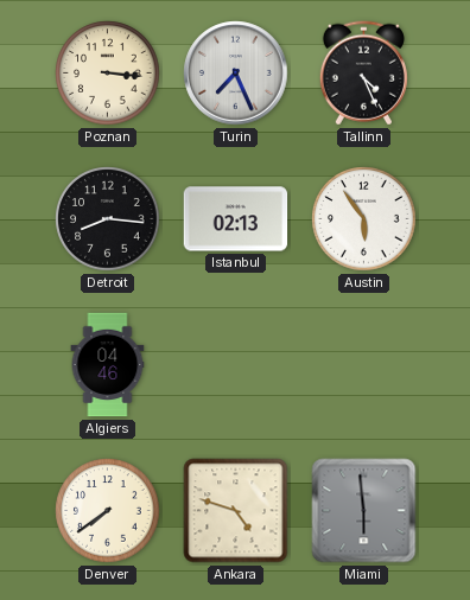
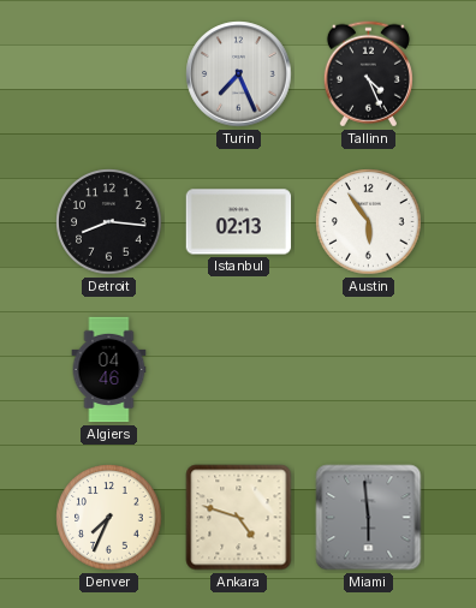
Poznan: 3:16 -> none
Denver: 7:39 -> 7:34
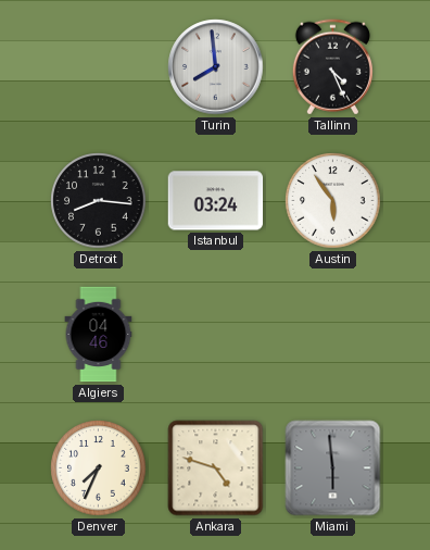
Turin: 7:26 -> 7:59
Istanbul: 02:13 -> 03:24
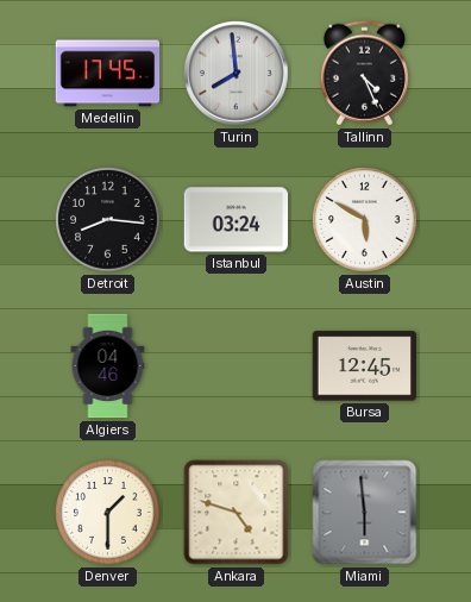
Medellin: none -> 17:45
Austin: 5:54 -> 5:50
Bursa: none -> 12:45
Denver: 7:34 -> 1:30
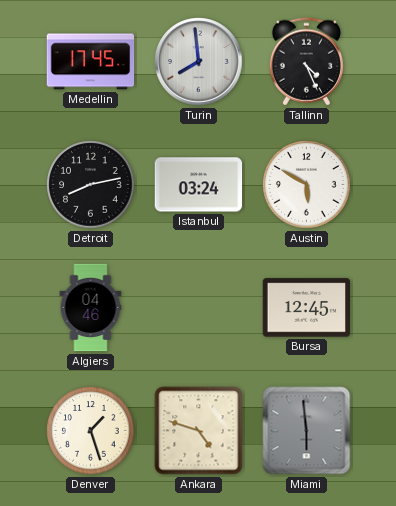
Detroit: 8:16 -> 8:13
Denver: 1:30 -> 1:27
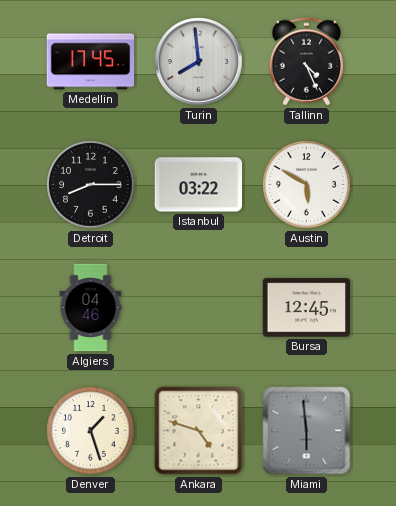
Detroit: 8:13 -> 8:15
Istanbul: 03:24 -> 03:22
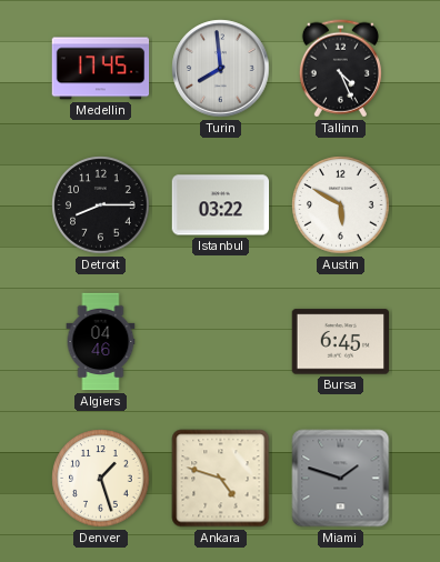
Bursa: 12:45 -> 6:45
Miami: 5:59 -> 1:48
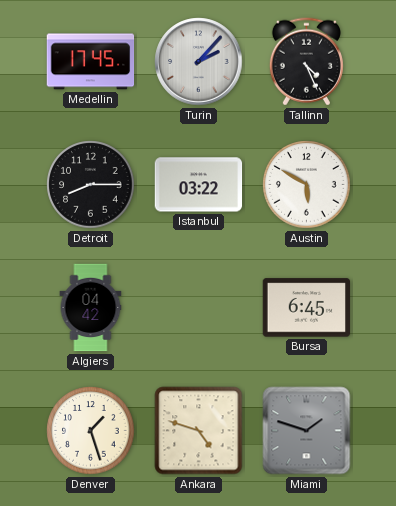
Turin: 7:59 -> 2:07
Algiers: 04:46 -> 04:42
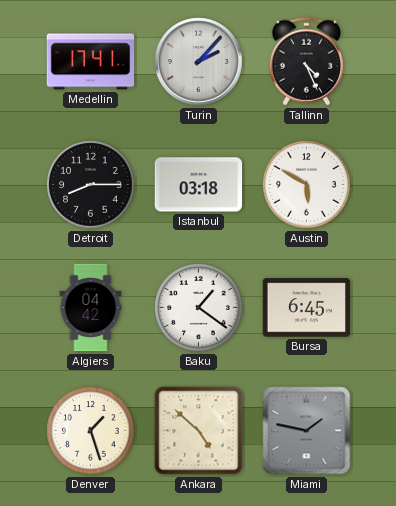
Medellin: 17:45 -> 17:41
Istanbul: 03:22 -> 03:18
Baku: none -> 1:21
Ankara: 4:48 -> 4:52
Miami: 1:48 -> 1:47
